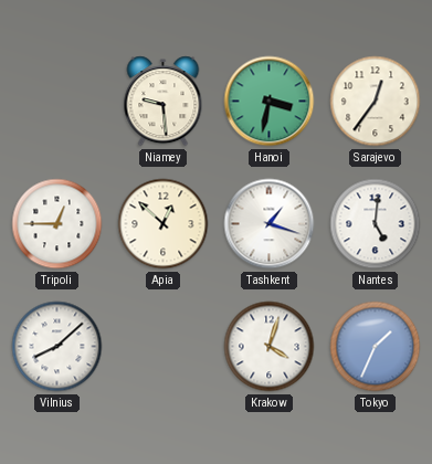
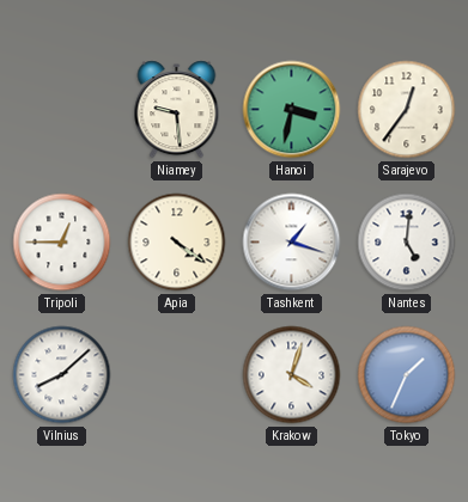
Apia: 12:52 -> 4:21
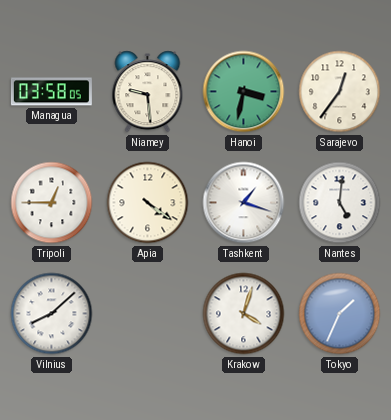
Managua: none -> 03:58
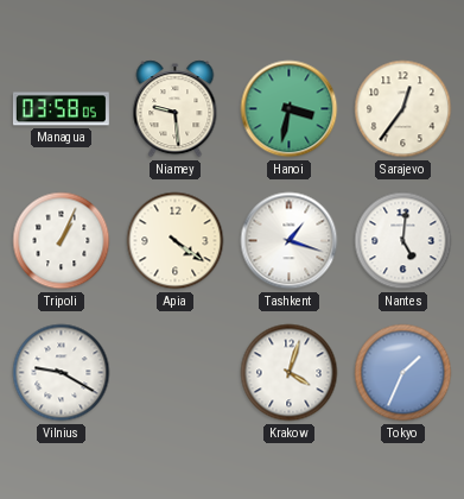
Tripoli: 12:45 -> 1:04
Vilnius: 8:08 -> 9:20
